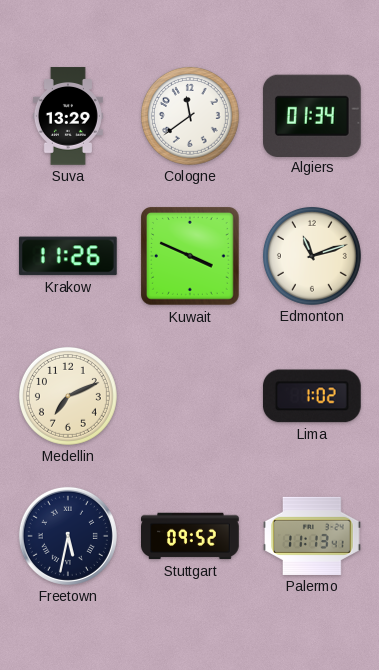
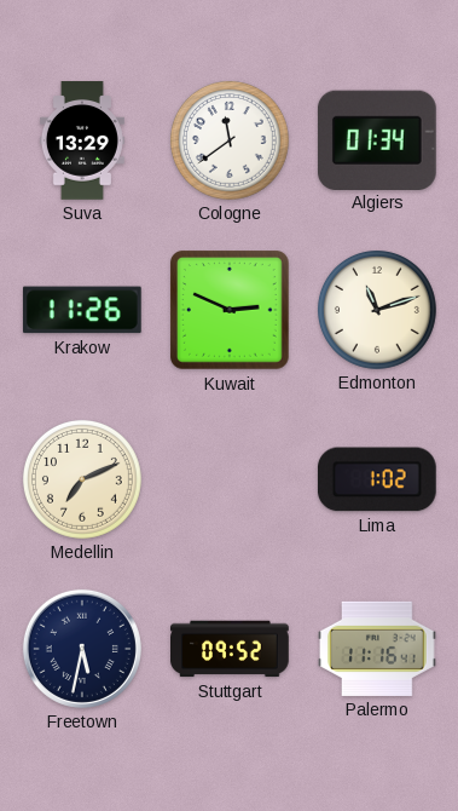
Kuwait: 3:49 -> 2:49
Palermo: 11:13 -> 11:16
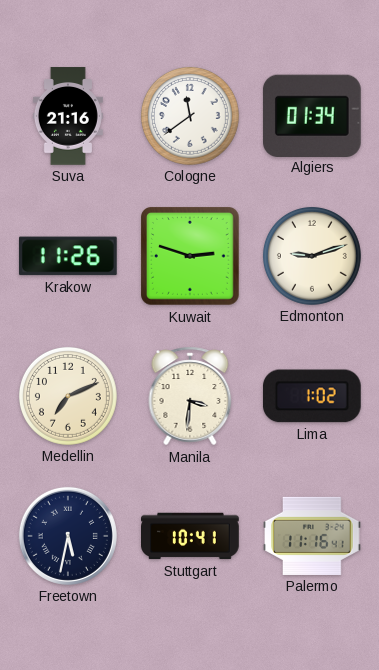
Suva: 13:29 -> 21:16
Kuwait: 2:49 -> 2:48
Edmonton: 11:12 -> 9:12
Manila: none -> 3:31
Stuttgart: 09:52 -> 10:41
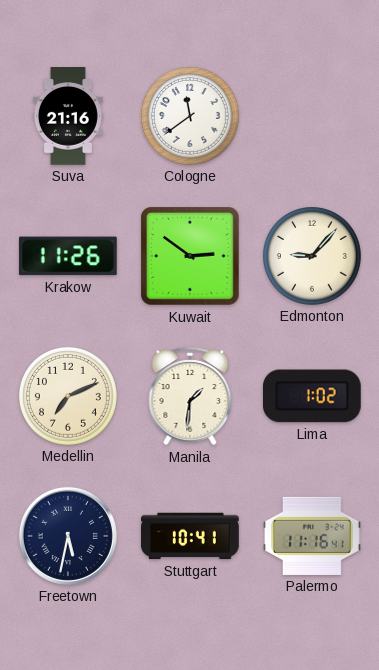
Algiers: 01:34 -> none
Kuwait: 2:48 -> 2:51
Edmonton: 9:12 -> 9:07
Manila: 3:31 -> 1:31
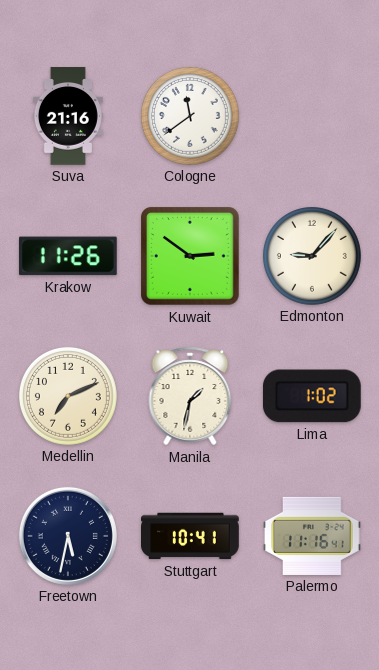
Manila: 1:31 -> 1:32
